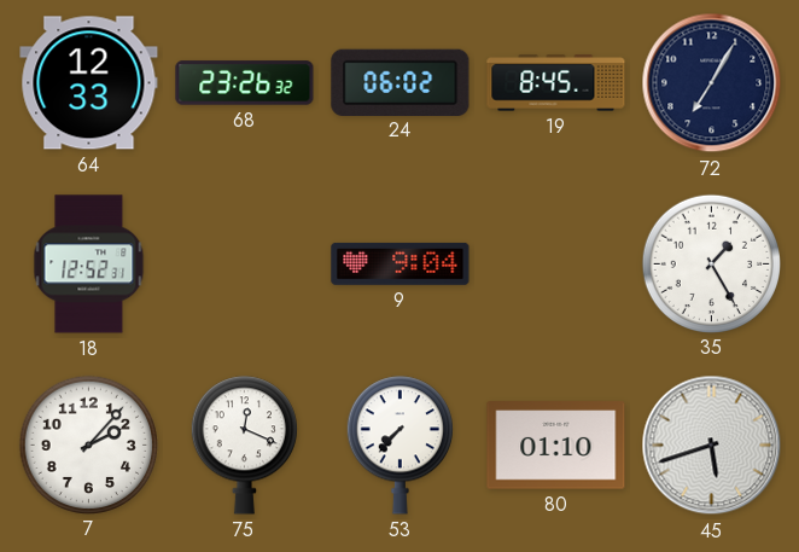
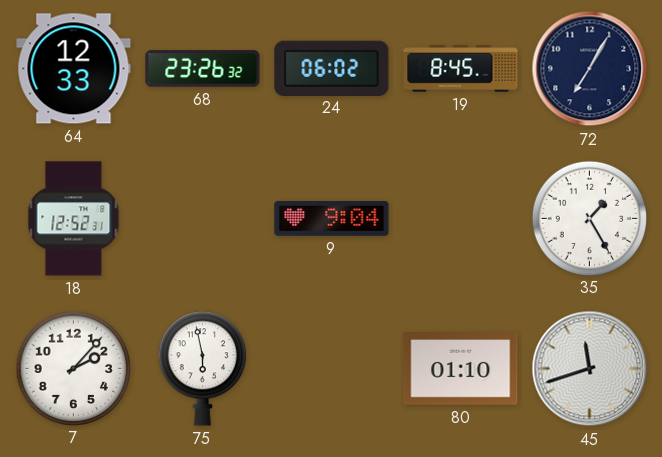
75: 12:19 -> 5:58
53: 7:37 -> none
45: 5:42 -> 11:42
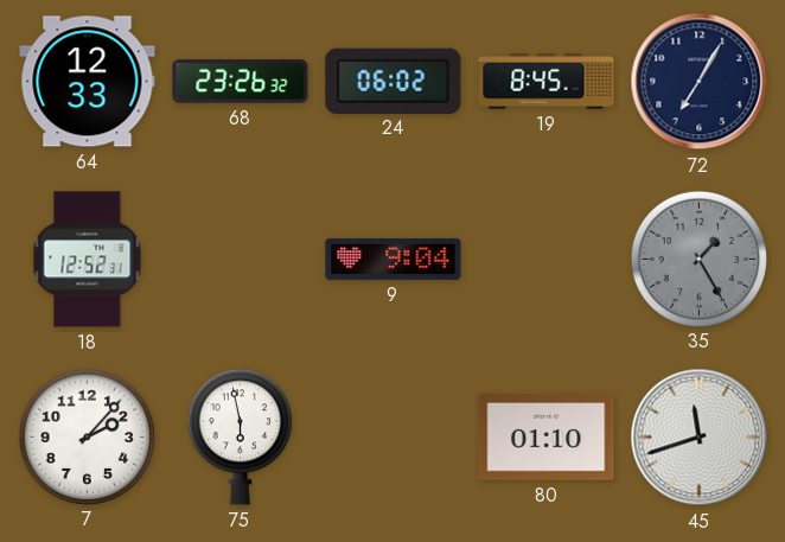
35 dial: white -> grey
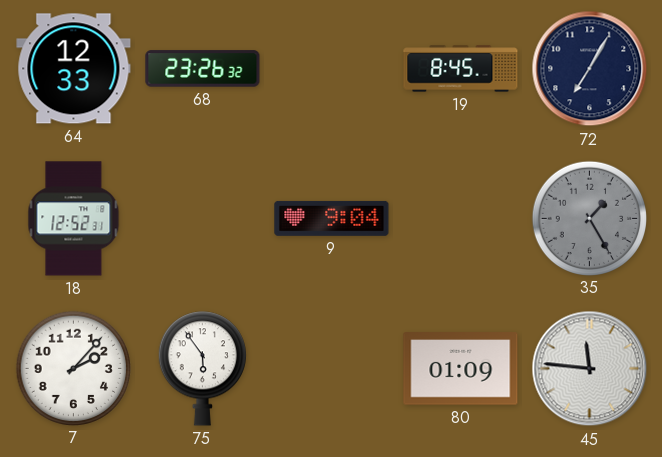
24: 06:02 -> none
75: 5:58 -> 5:54
80: 01:10 -> 01:09
45: 11:42 -> 11:46
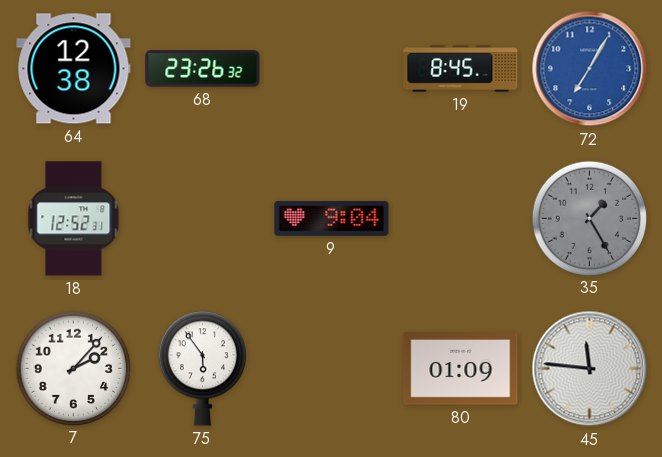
64: 12:33 -> 12:38
72 dial: navy -> blue
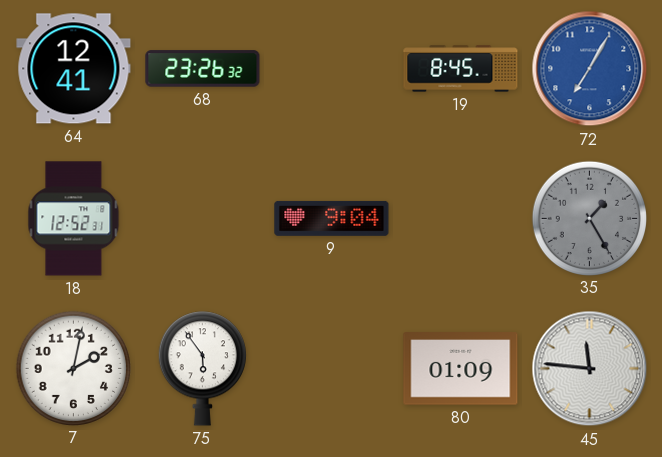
64: 12:38 -> 12:41
7: 2:07 -> 2:02
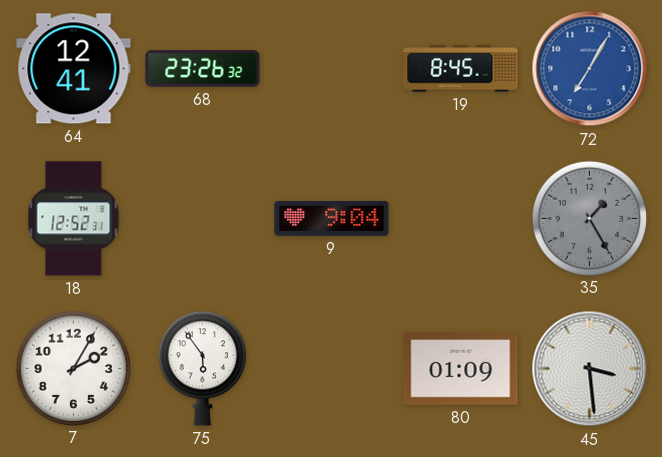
7: 2:02 -> 2:05
45: 11:46 -> 3:29
